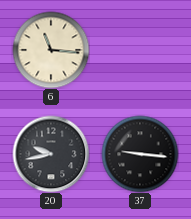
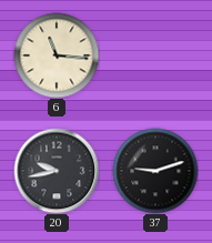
37: 9:16 -> 9:12
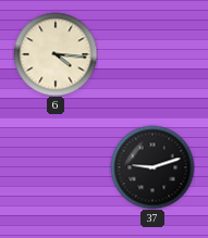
6: 11:16 -> 4:16
20: 9:43 -> none
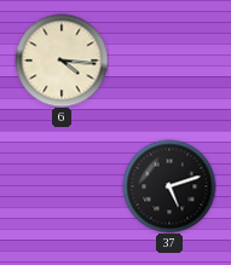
37: 9:12 -> 5:12
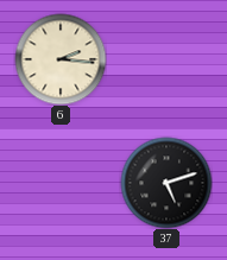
6: 4:16 -> 2:16
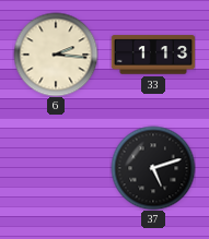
33: none -> 1:13
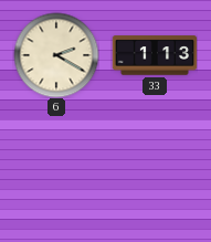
6: 2:16 -> 2:20
37: 5:12 -> none
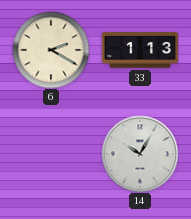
14: none -> 10:05
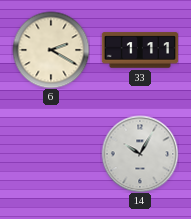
33: 1:13 -> 1:11
